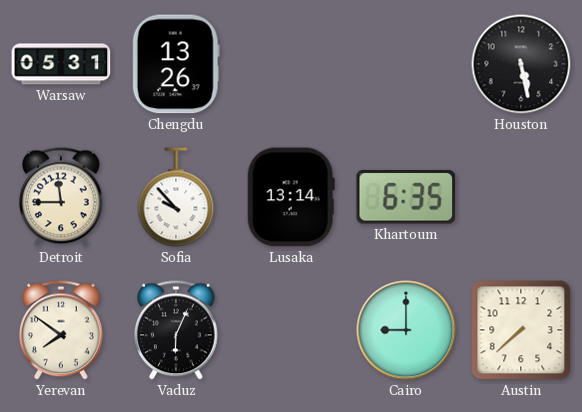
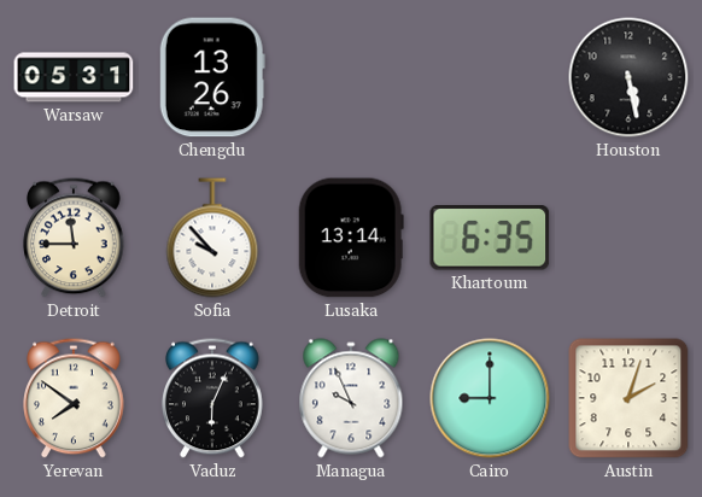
Managua: none -> 9:56
Austin: 7:38 -> 2:03
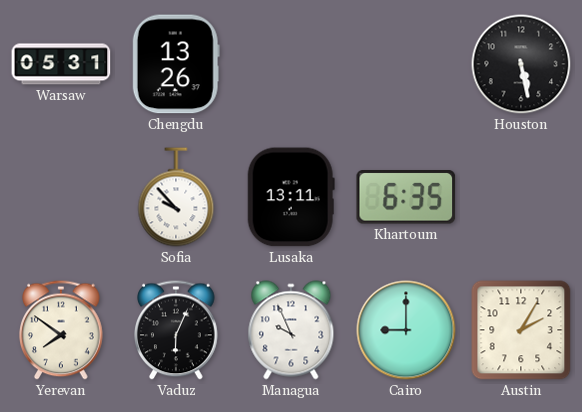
Detroit: 11:45 -> none
Lusaka: 13:14 -> 13:11
Austin: 2:03 -> 2:05
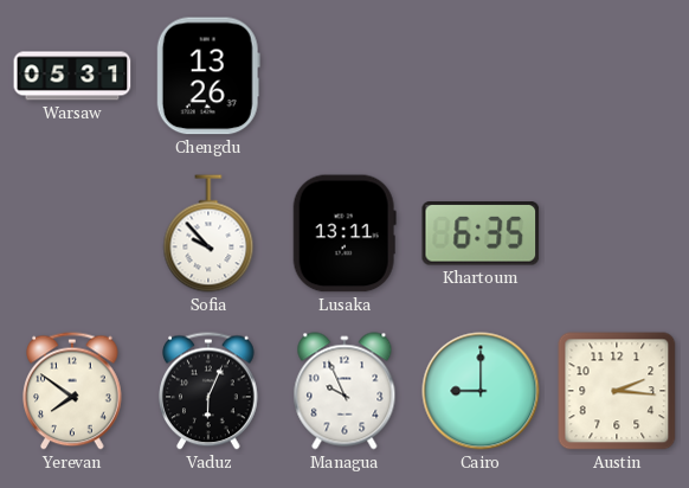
Houston: 5:28 -> none
Austin: 2:05 -> 2:16
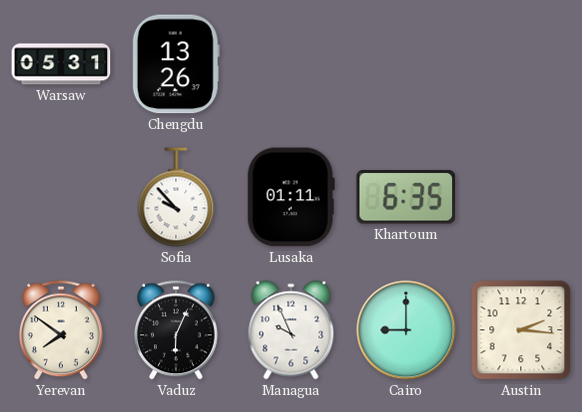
Lusaka: 13:11 -> 01:11
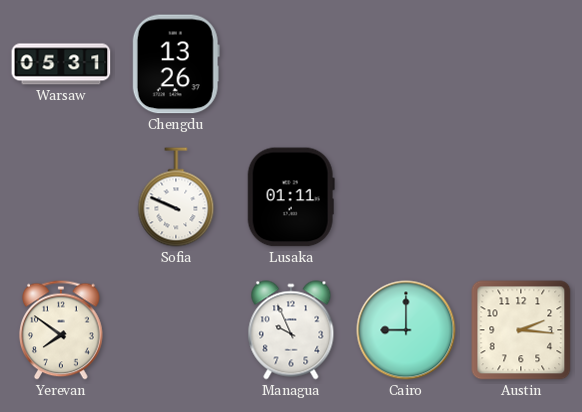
Sofia: 9:53 -> 9:49
Khartoum: 6:35 -> none
Vaduz: 6:04 -> none
